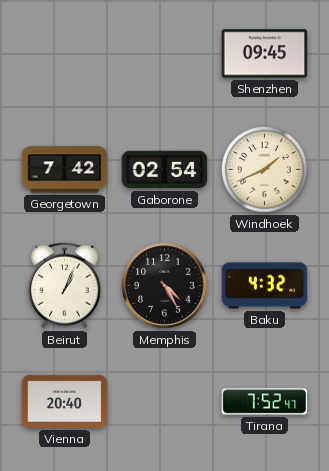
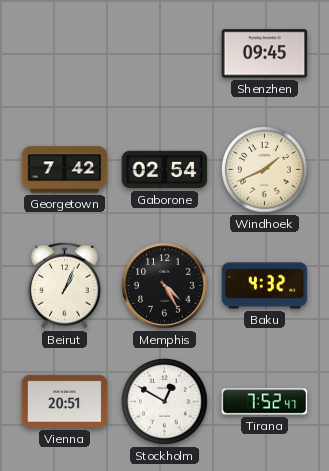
Vienna: 20:40 -> 20:51
Stockholm: none -> 12:50
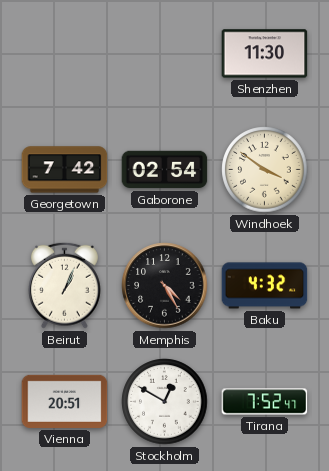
Shenzhen: 09:45 -> 11:30
Windhoek: 1:41 -> 3:51
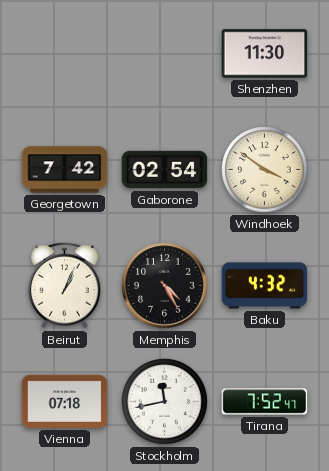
Vienna: 20:51 -> 07:18
Stockholm: 12:50 -> 11:43
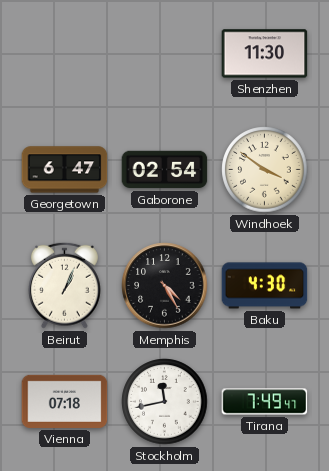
Georgetown: 7:42 -> 6:47
Baku: 4:32 -> 4:30
Tirana: 7:52 -> 7:49
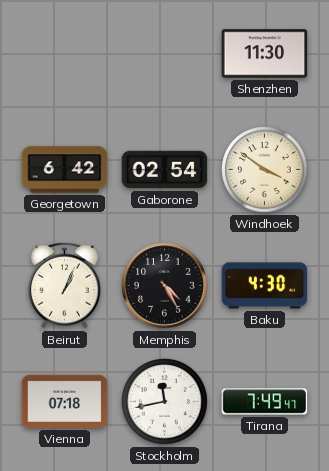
Georgetown: 6:47 -> 6:42
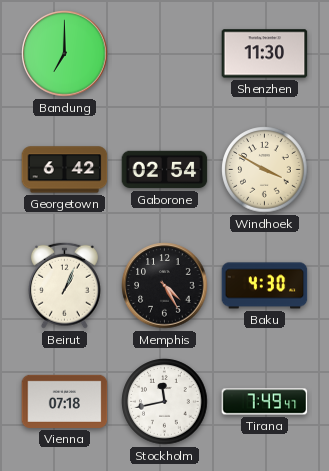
Bandung: none -> 7:00
Windhoek: 3:51 -> 3:50
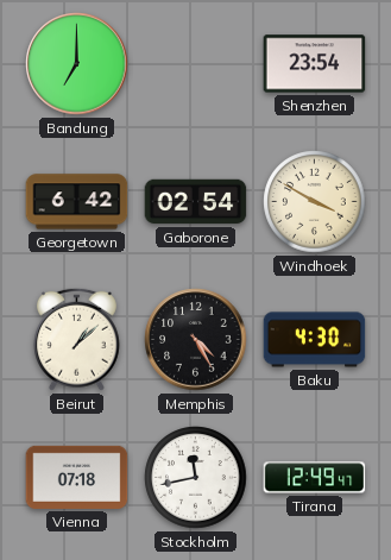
Shenzhen: 11:30 -> 23:54
Beirut: 1:04 -> 1:08
Tirana: 7:49 -> 12:49
